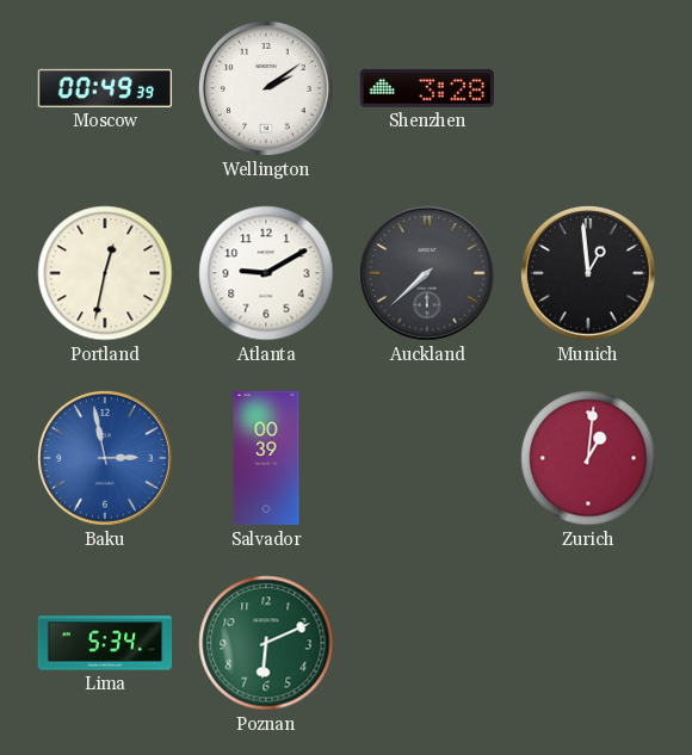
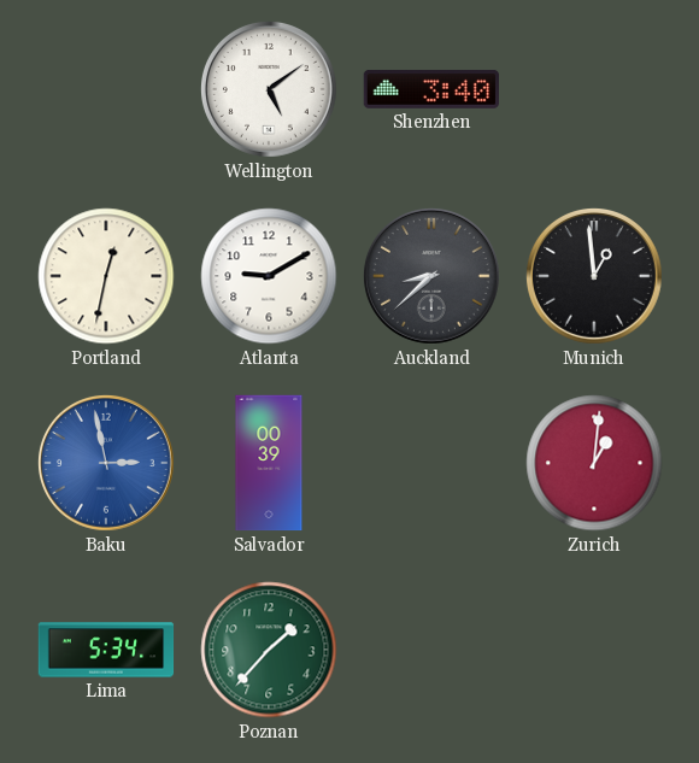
Moscow: 00:49 -> none
Wellington: 2:09 -> 5:09
Shenzhen: 3:28 -> 3:40
Auckland: 7:38 -> 8:38
Poznan: 6:11 -> 1:37
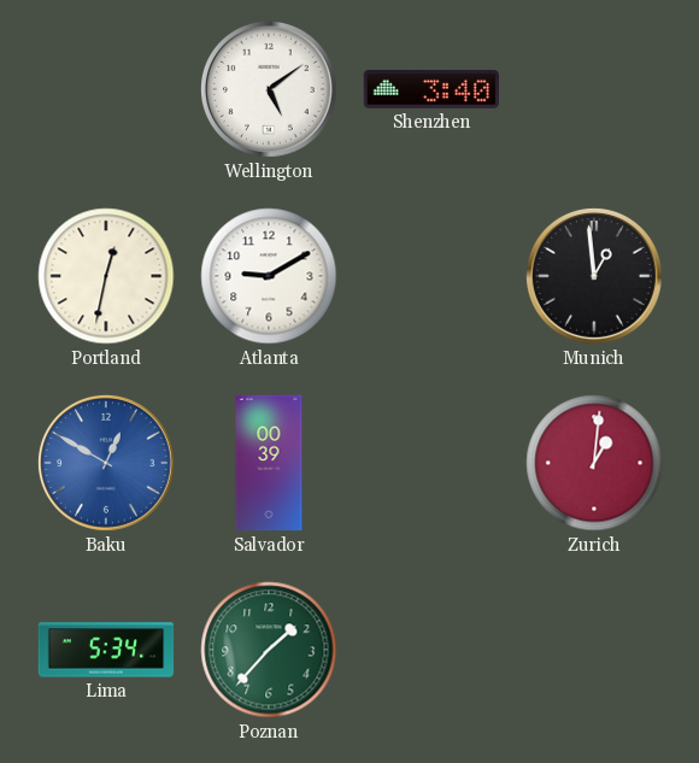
Auckland: 8:38 -> none
Baku: 2:58 -> 12:50
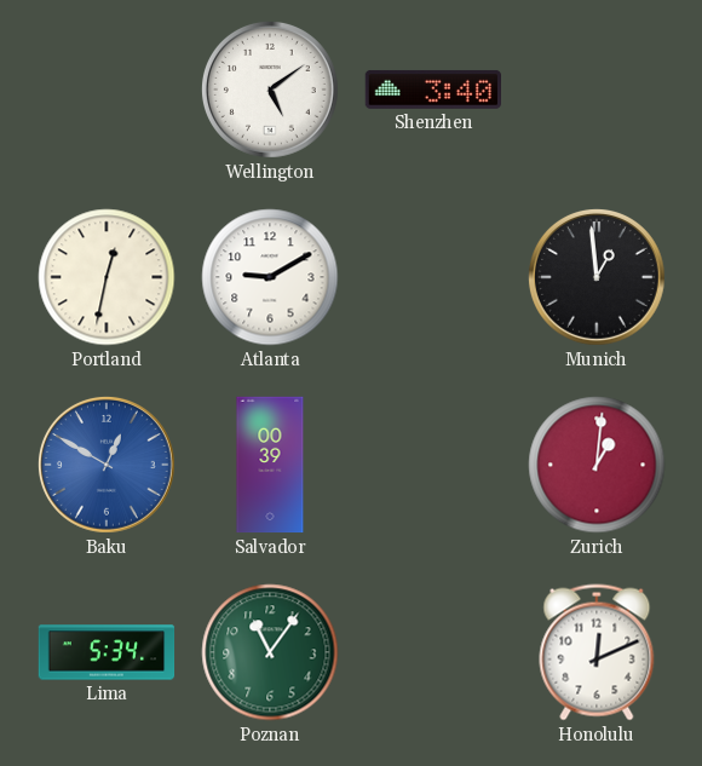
Poznan: 1:37 -> 11:06
Honolulu: none -> 12:11
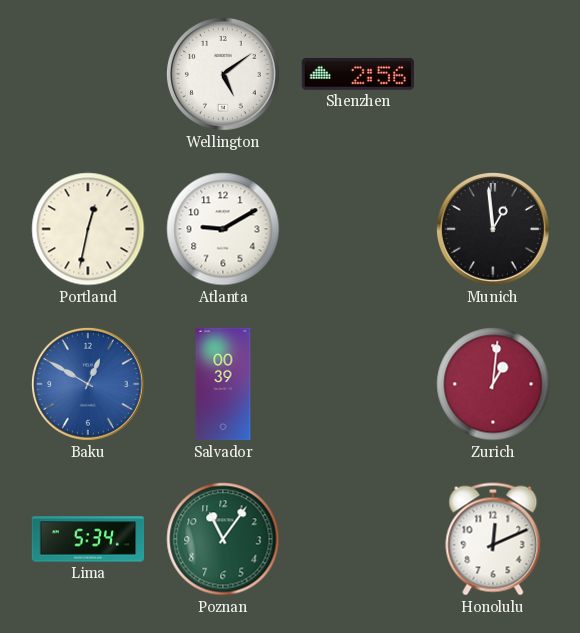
Shenzhen: 3:40 -> 2:56
